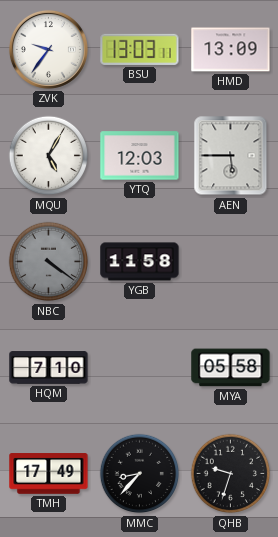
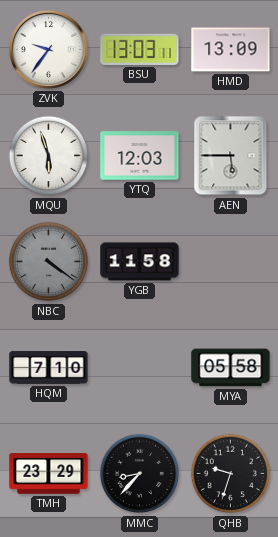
MQU: 5:05 -> 5:57
TMH: 17:49 -> 23:29
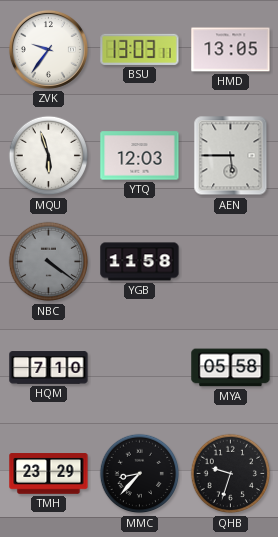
HMD: 13:09 -> 13:05
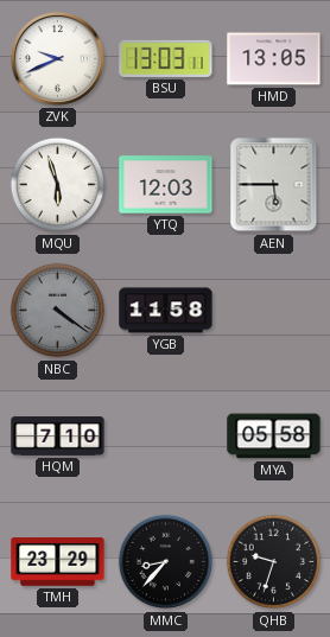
ZVK: 9:36 -> 9:41
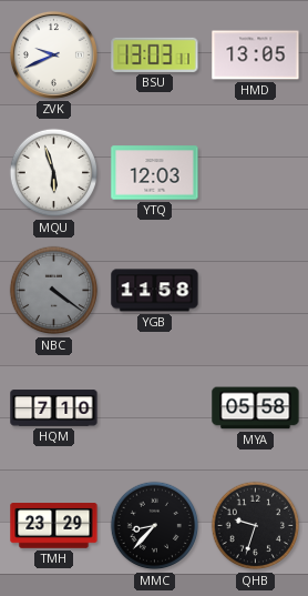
AEN: 5:45 -> none
